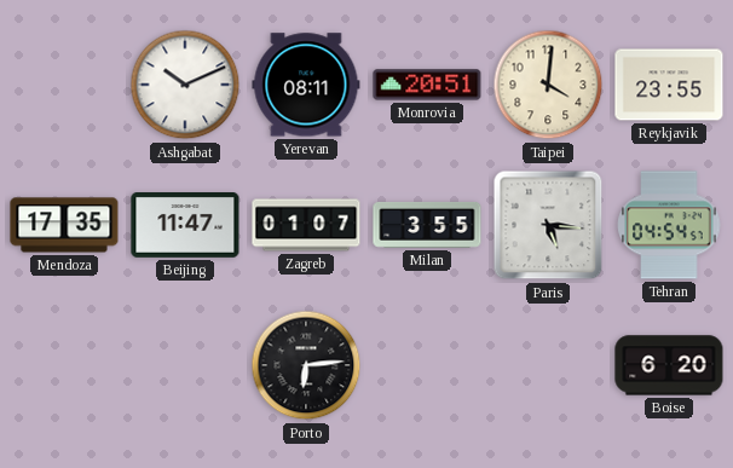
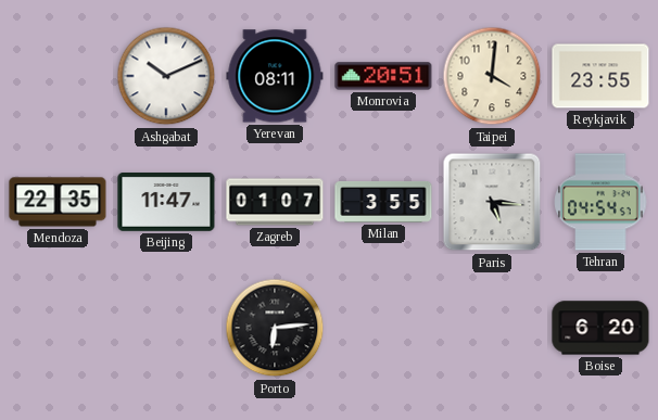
Mendoza: 17:35 -> 22:35
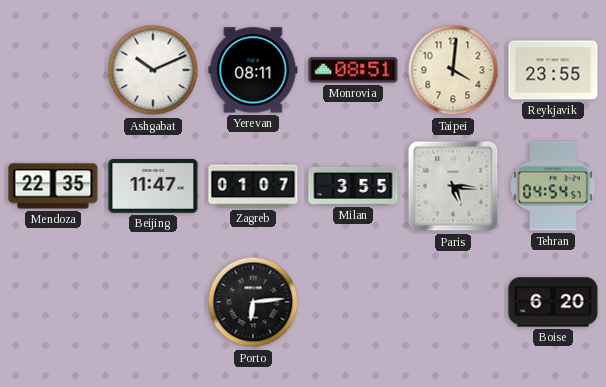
Monrovia: 20:51 -> 08:51
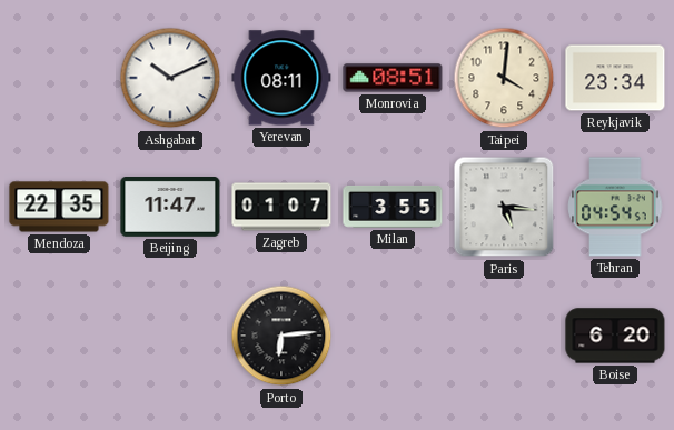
Reykjavik: 23:55 -> 23:34
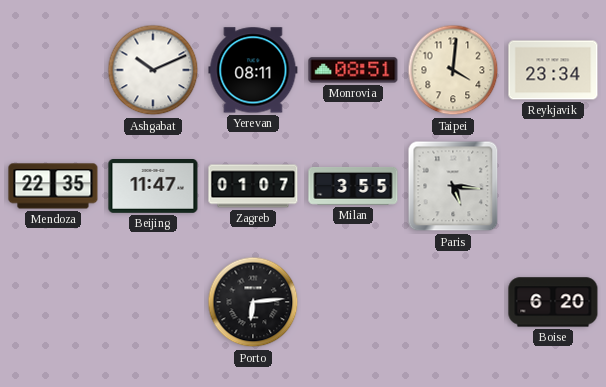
Tehran: 04:54 -> none
